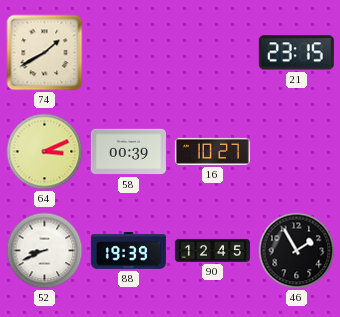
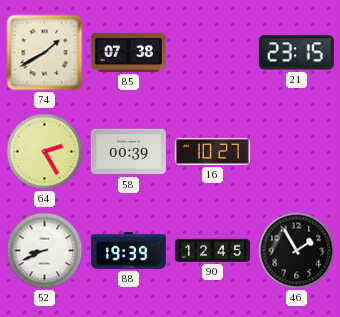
85: none -> 07:38
64: 3:11 -> 2:25
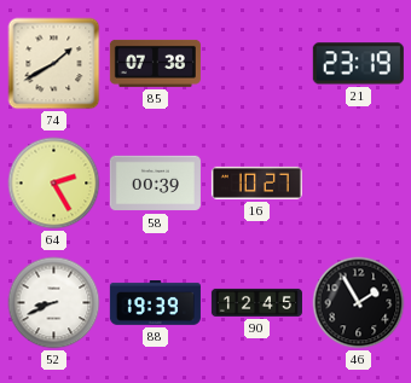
21: 23:15 -> 23:19
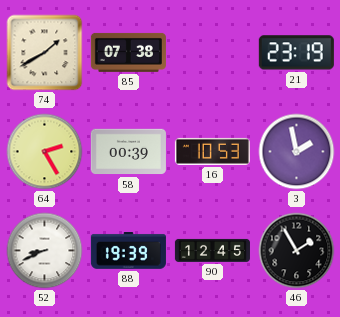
16: 10:27 -> 10:53
3: none -> 1:58
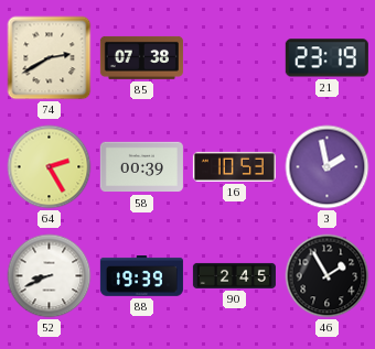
74: 1:40 -> 2:40
90: 12:45 -> 2:45
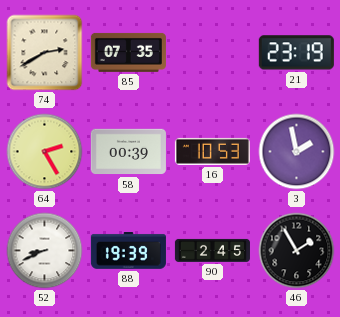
85: 07:38 -> 07:35
